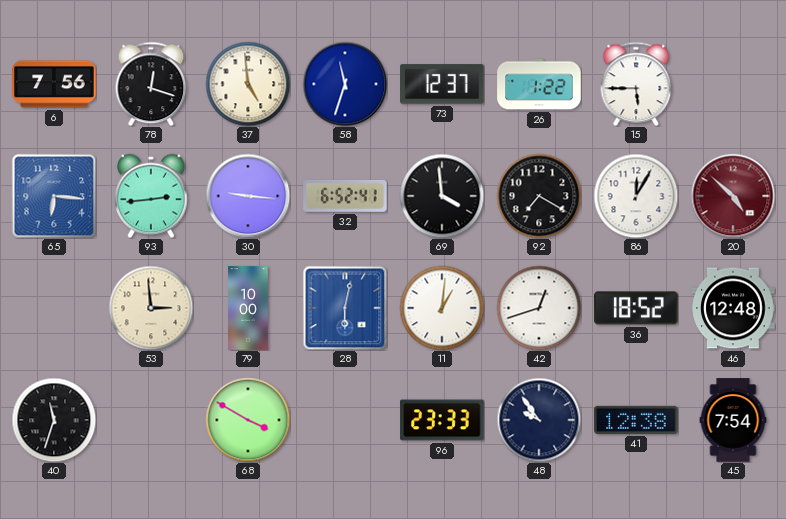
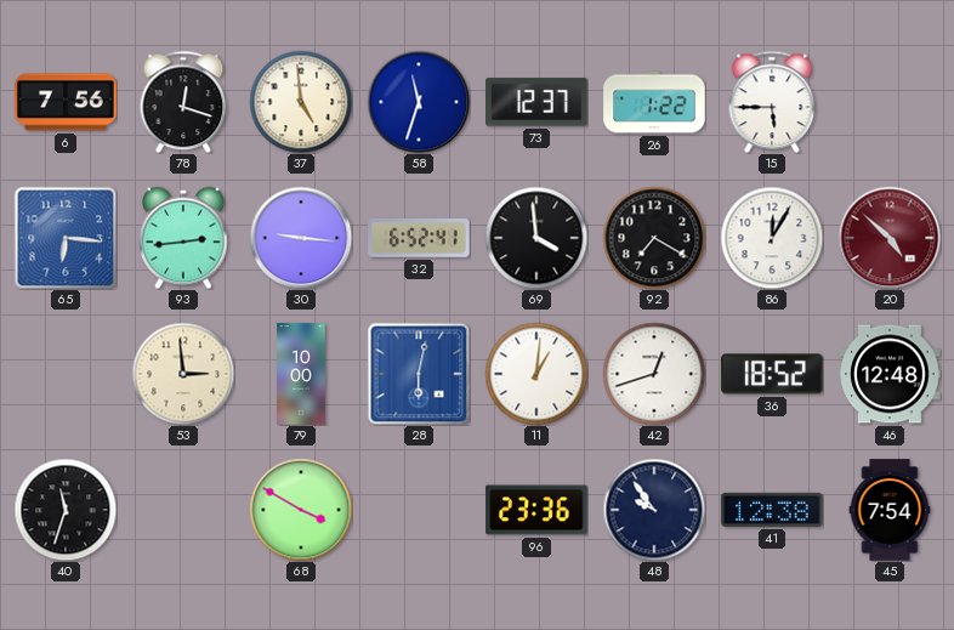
96: 23:33 -> 23:36
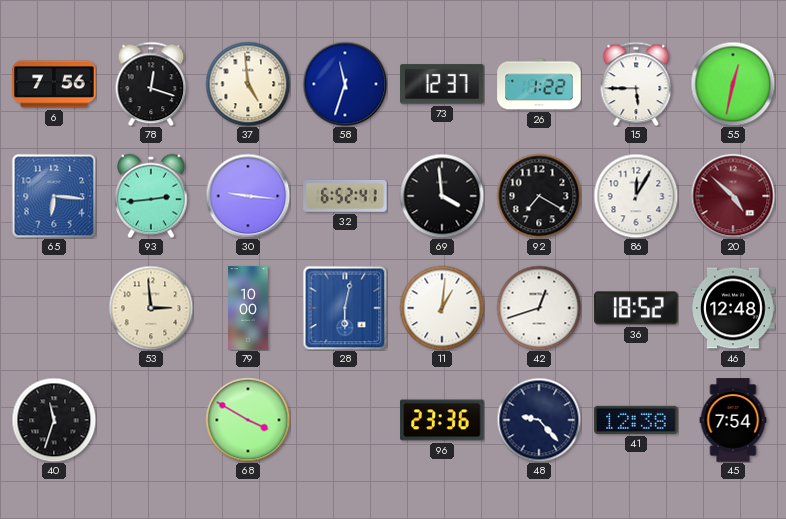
55: none -> 12:32
48: 9:54 -> 9:23
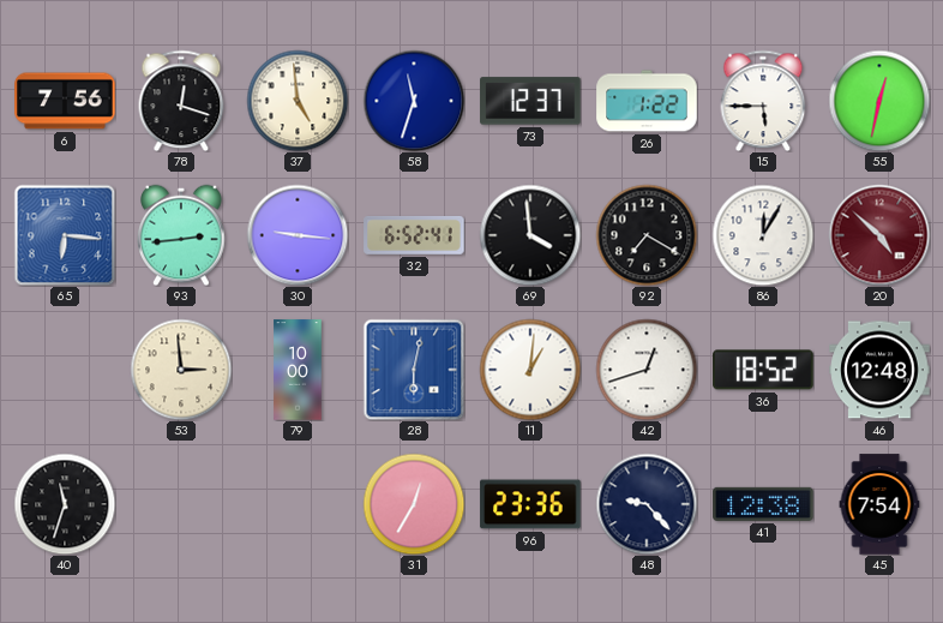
68: 3:50 -> none
31: none -> 12:35
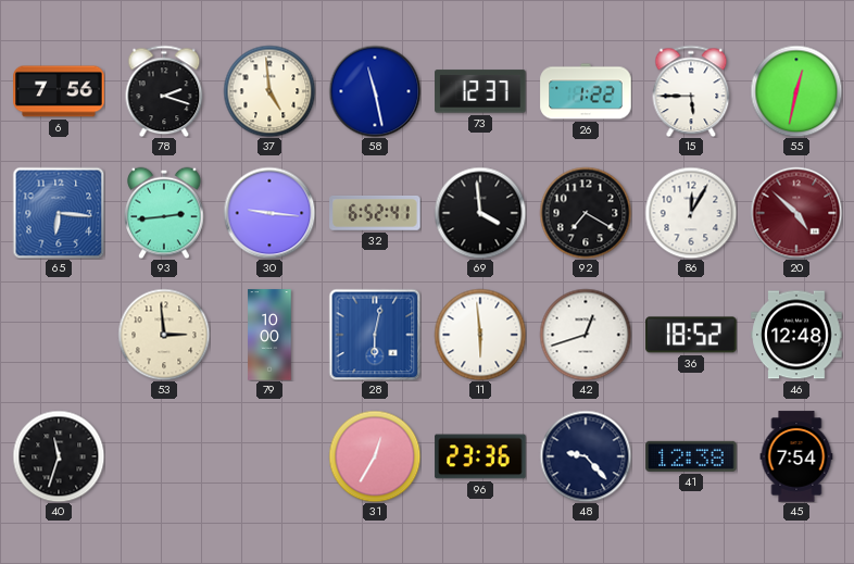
78: 12:18 -> 2:18
58: 11:33 -> 11:28
11: 1:01 -> 5:59
